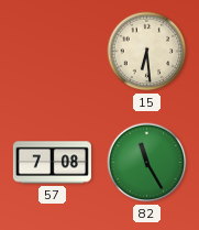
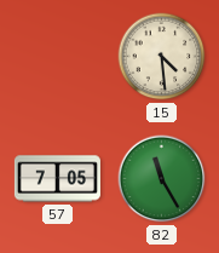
15: 6:29 -> 4:29
57: 7:08 -> 7:05
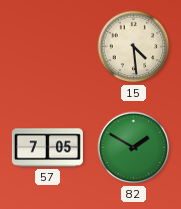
82: 11:25 -> 1:50
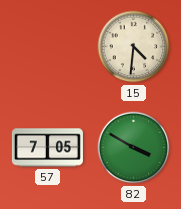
15: 4:29 -> 4:31
82: 1:50 -> 3:50
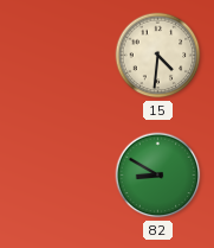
57: 7:05 -> none
82: 3:50 -> 8:50
